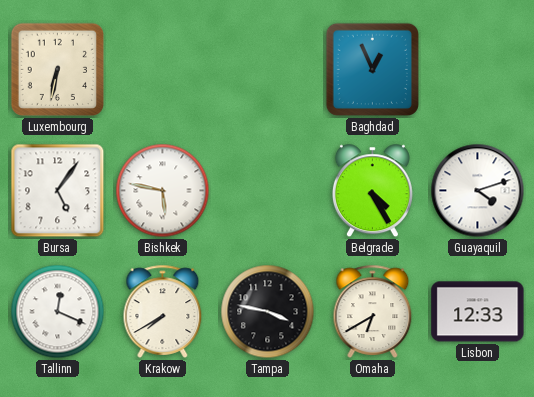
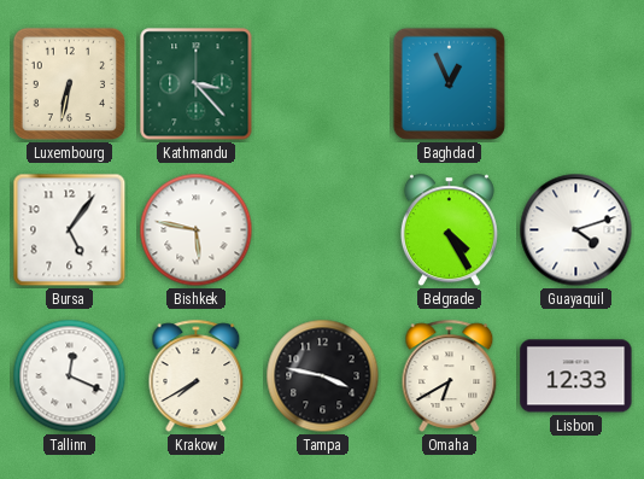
Kathmandu: none -> 3:23
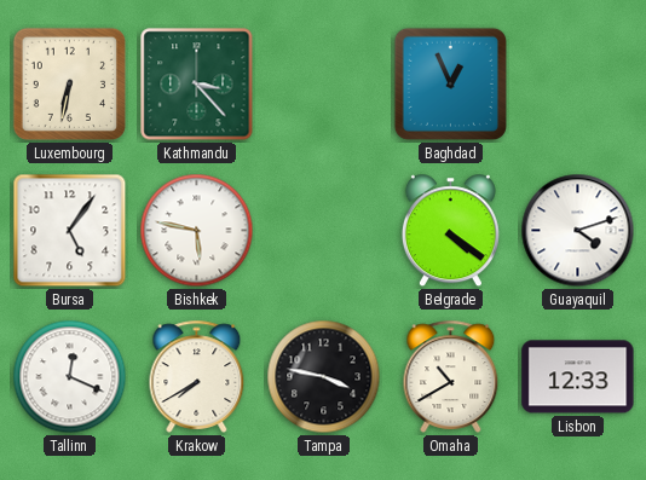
Belgrade: 4:25 -> 4:21
Omaha: 6:40 -> 10:40
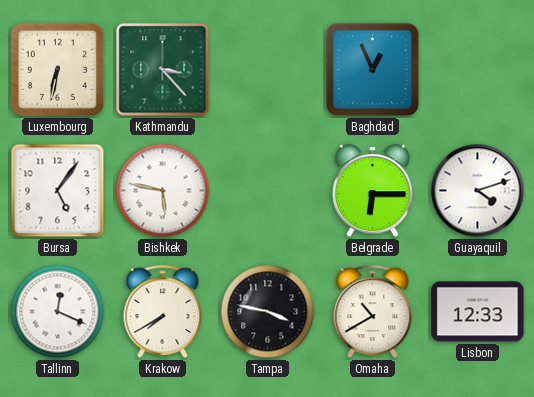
Belgrade: 4:21 -> 6:15
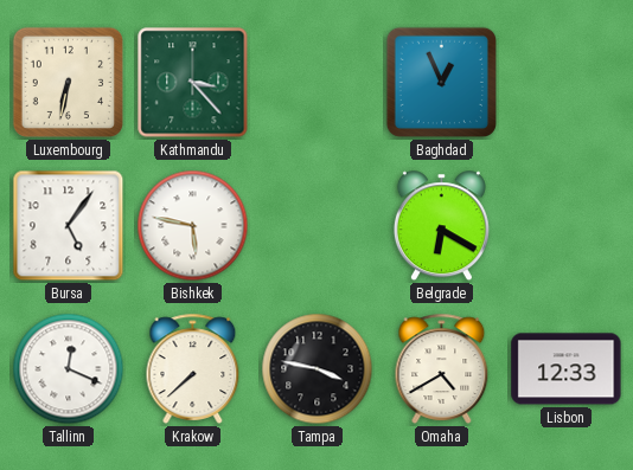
Belgrade: 6:15 -> 6:20
Guayaquil: 4:12 -> none
Krakow: 7:40 -> 7:38
Omaha: 10:40 -> 4:40
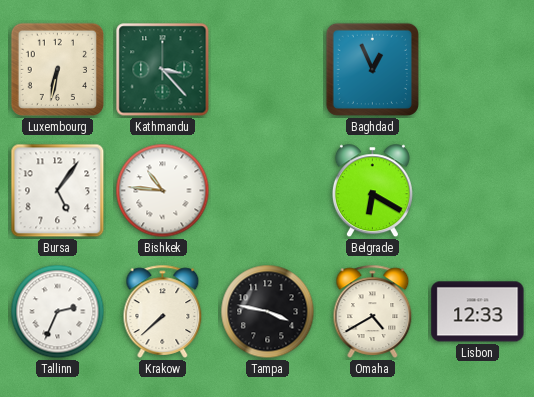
Bishkek: 5:47 -> 10:46
Tallinn: 12:19 -> 2:34
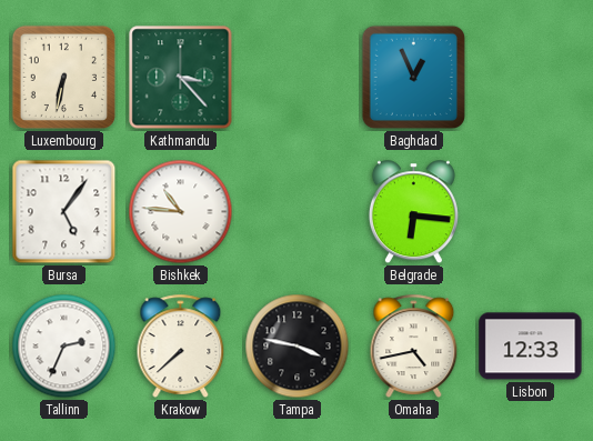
Belgrade: 6:20 -> 6:16
Omaha: 4:40 -> 4:43
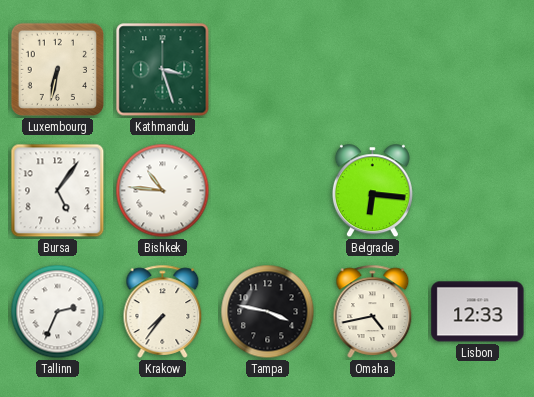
Kathmandu: 3:23 -> 3:27
Baghdad: 12:56 -> none
Krakow: 7:38 -> 7:36
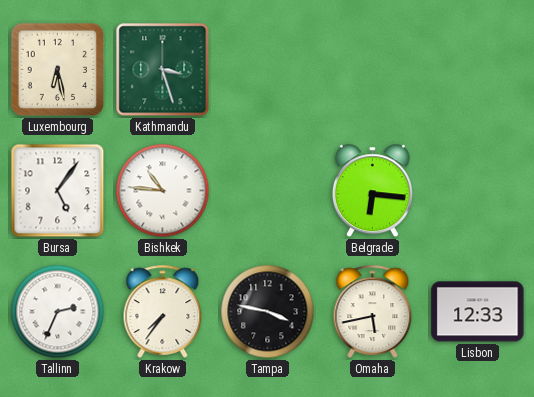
Luxembourg: 6:32 -> 6:28
Omaha: 4:43 -> 5:43
